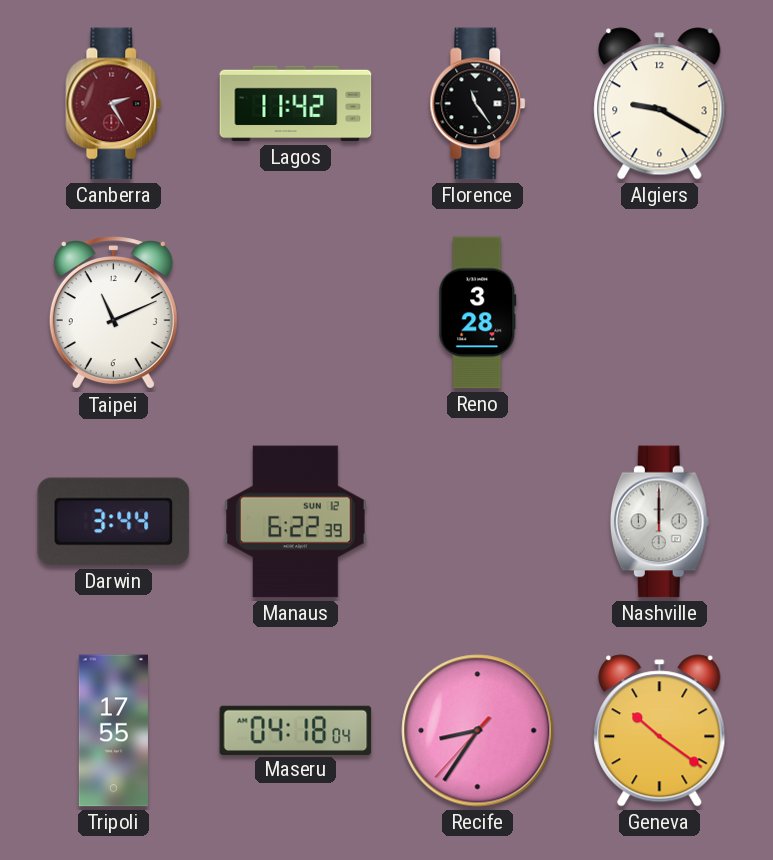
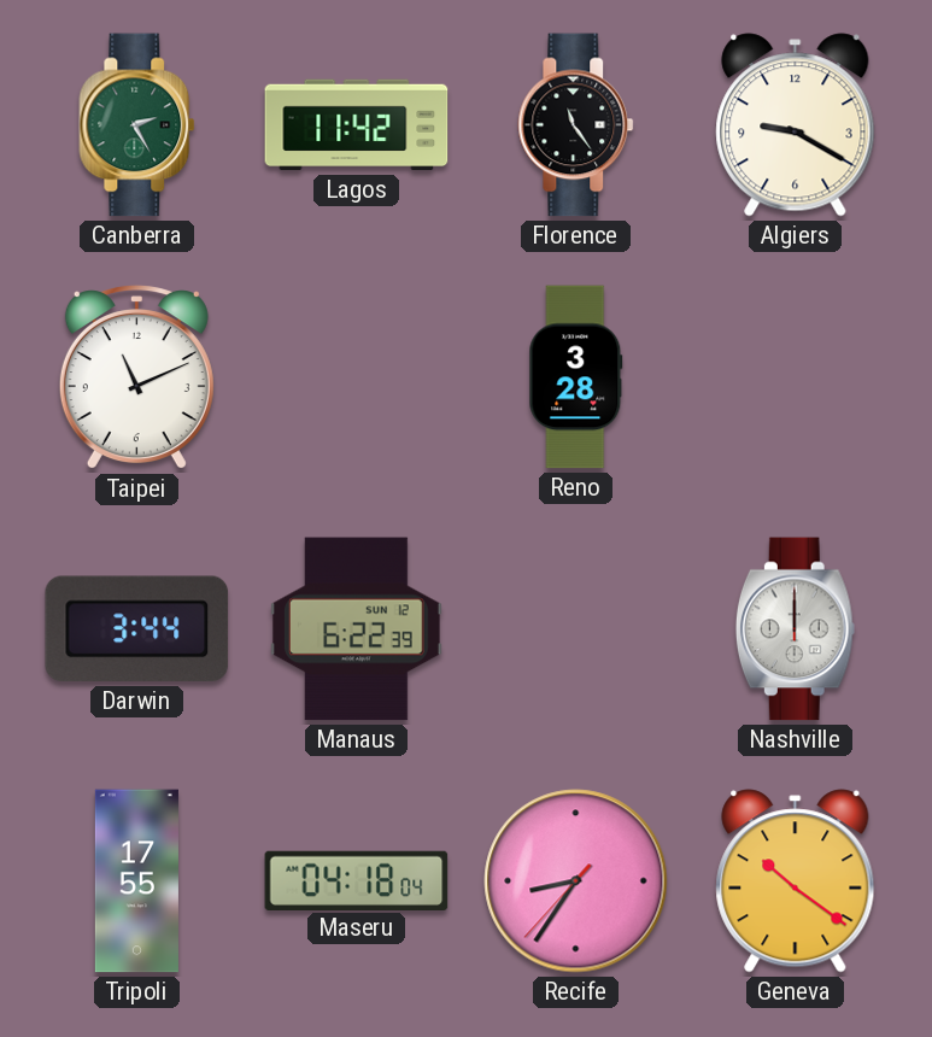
Canberra dial: burgundy -> green
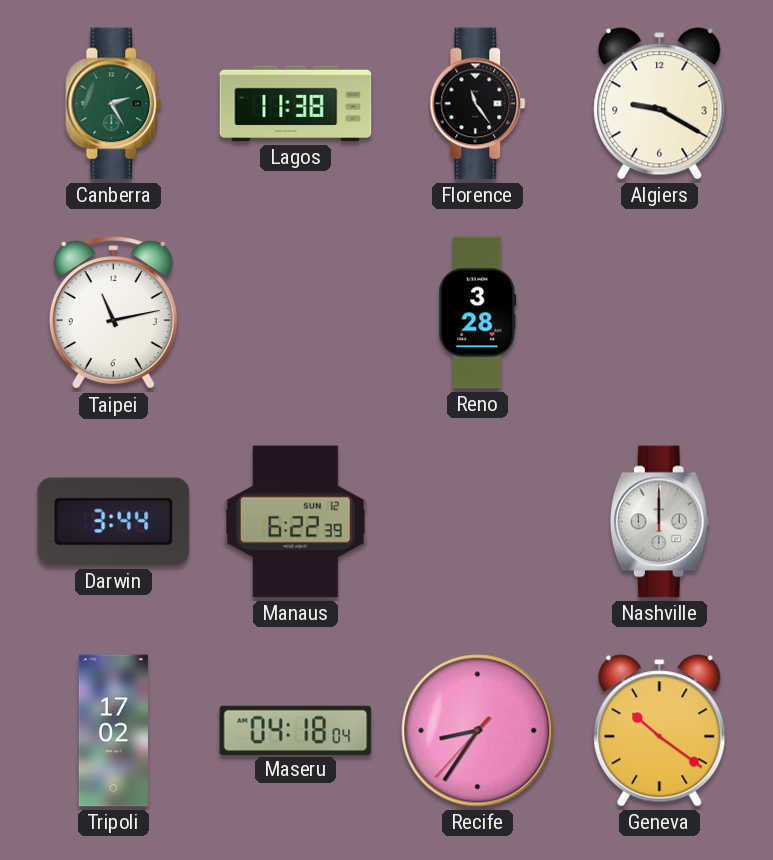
Lagos: 11:42 -> 11:38
Taipei: 11:11 -> 11:13
Tripoli: 17:55 -> 17:02
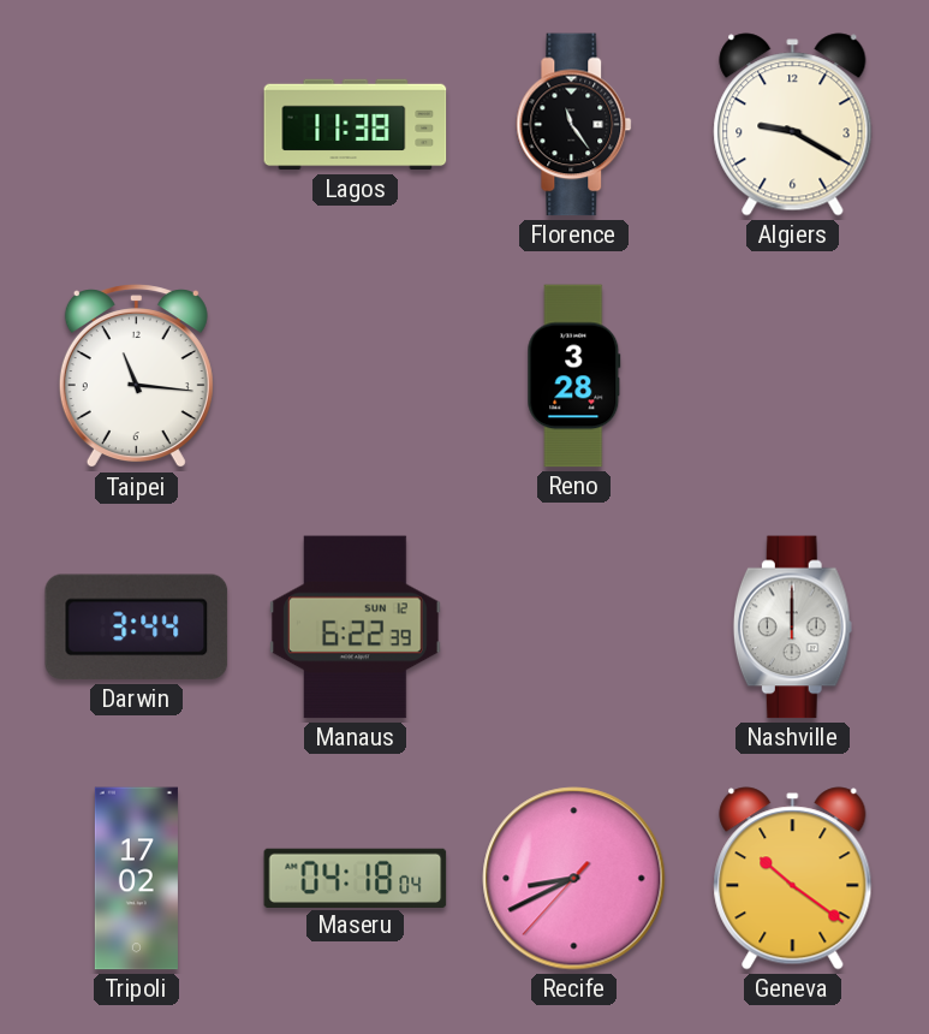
Canberra: 2:25 -> none
Taipei: 11:13 -> 11:16
Recife: 8:35 -> 8:40
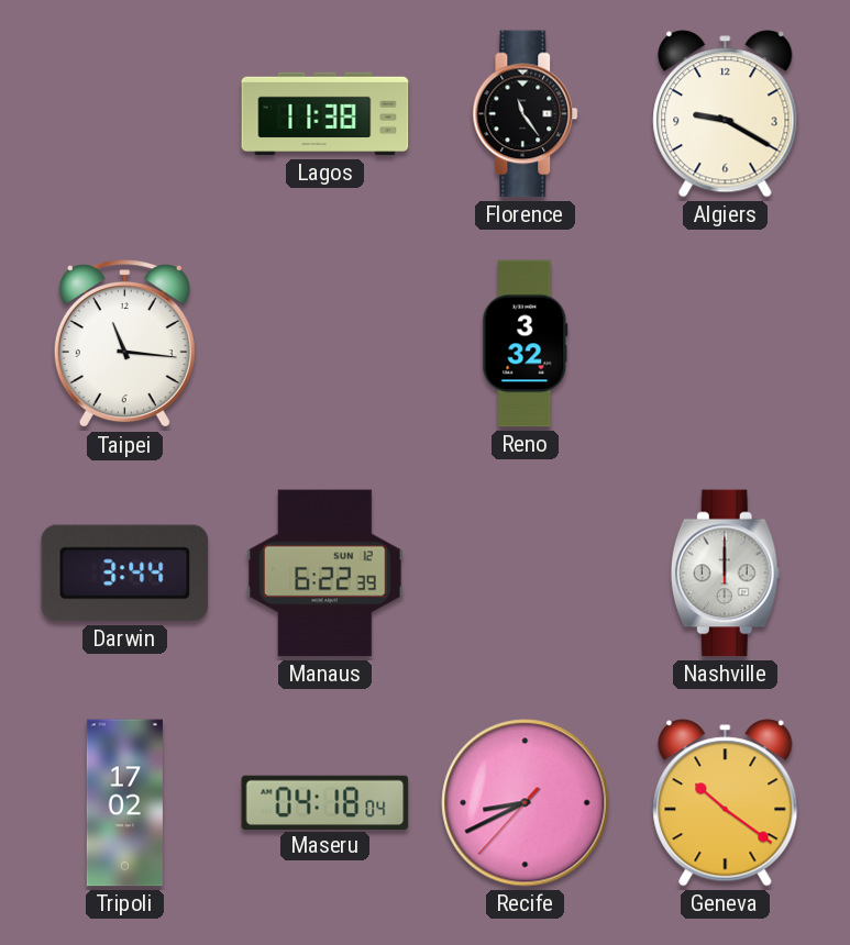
Reno: 3:28 -> 3:32
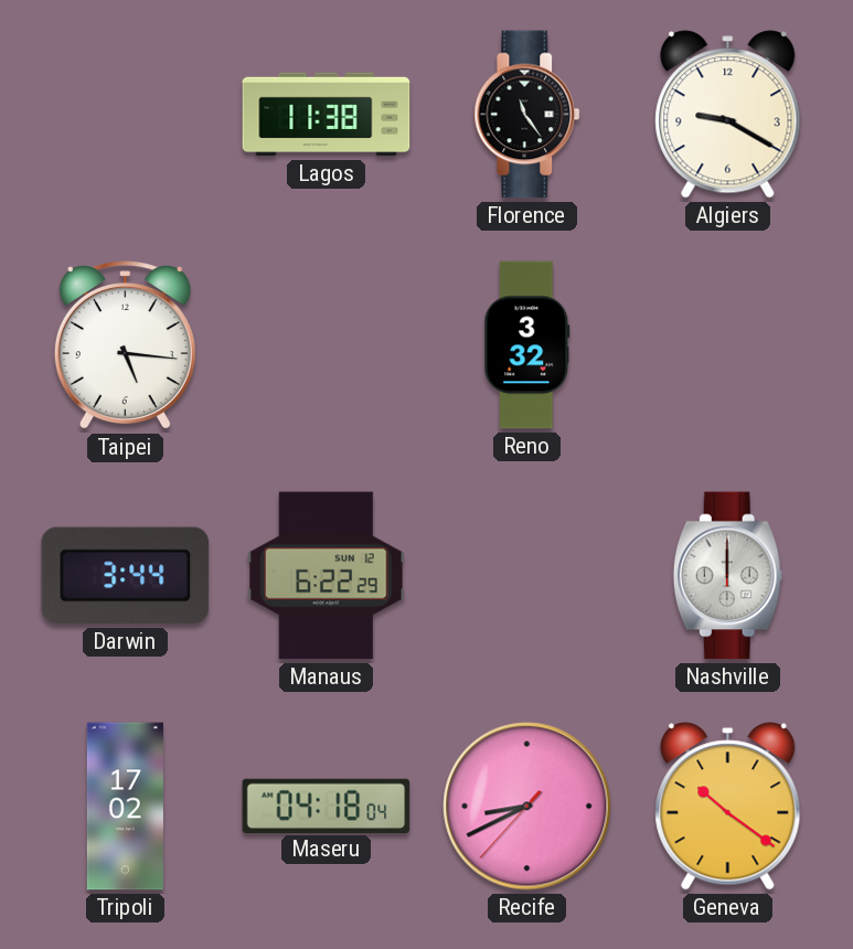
Taipei: 11:16 -> 5:16
Manaus: 6:22:39 -> 6:22:29
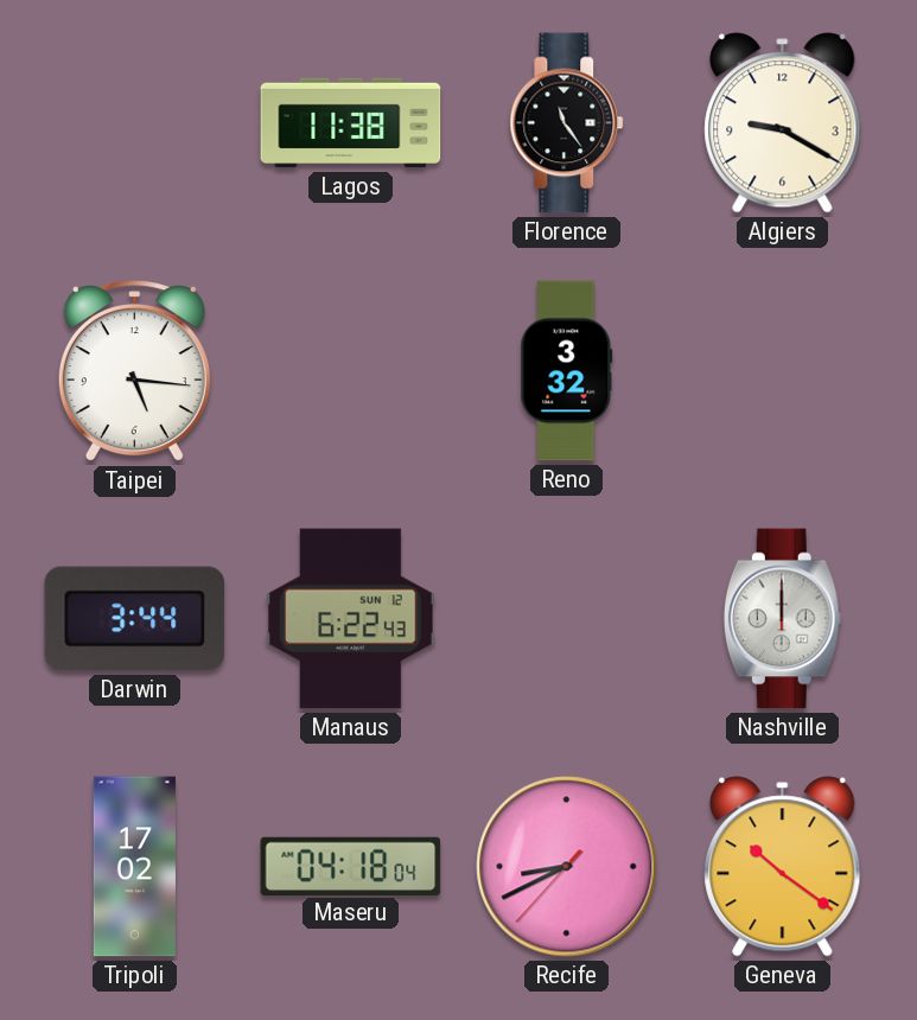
Manaus: 6:22:29 -> 6:22:43
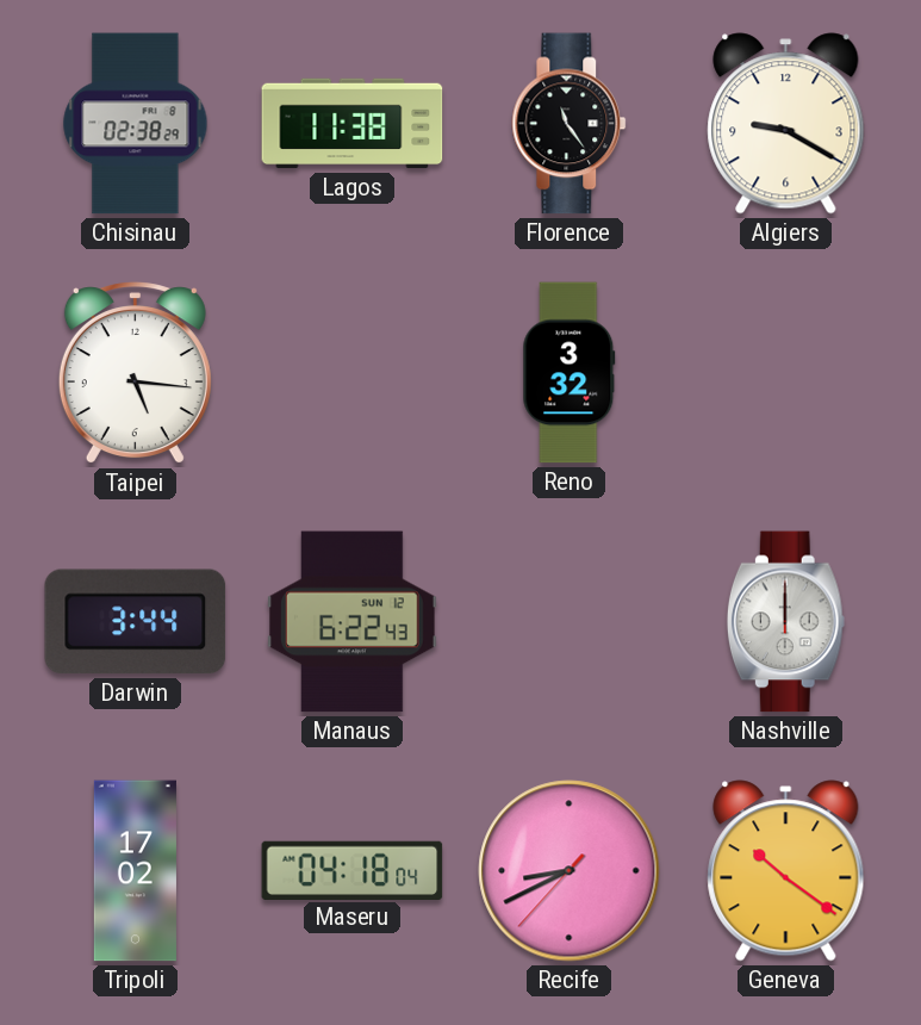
Chisinau: none -> 02:38
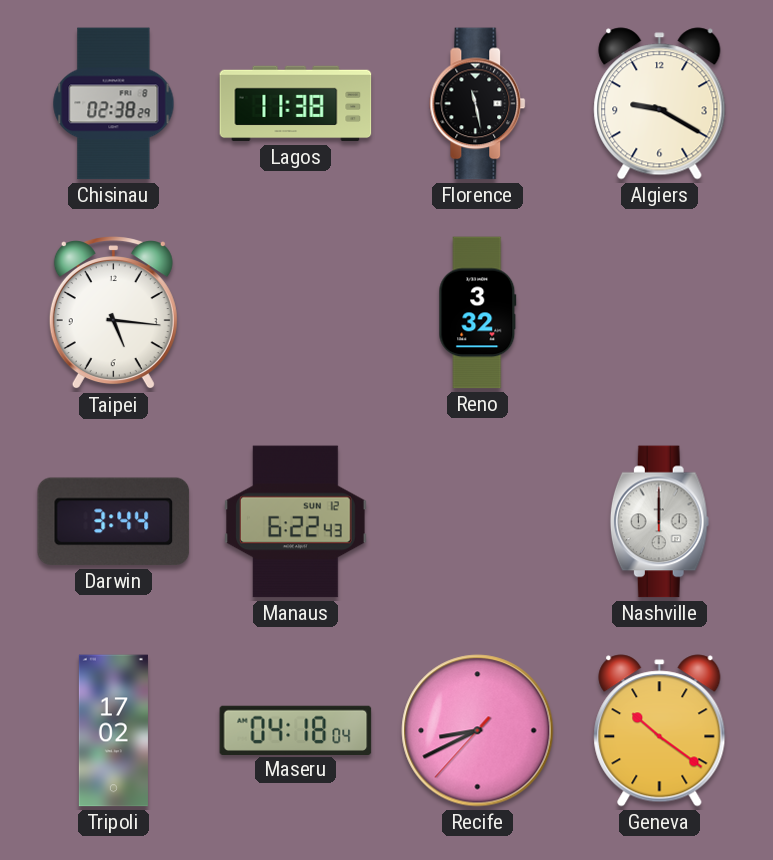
Florence: 11:24 -> 11:28
